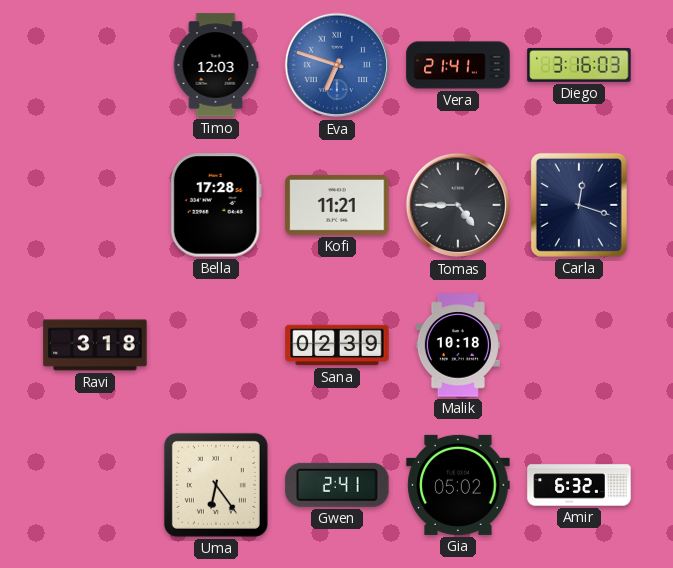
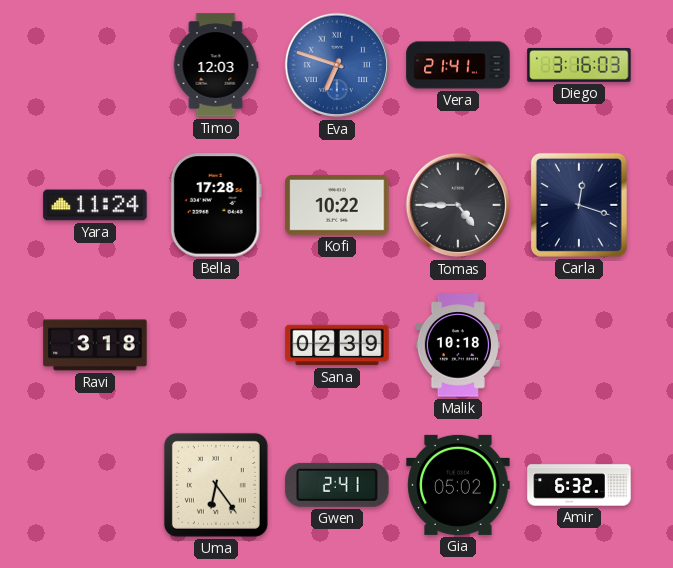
Yara: none -> 11:24
Kofi: 11:21 -> 10:22
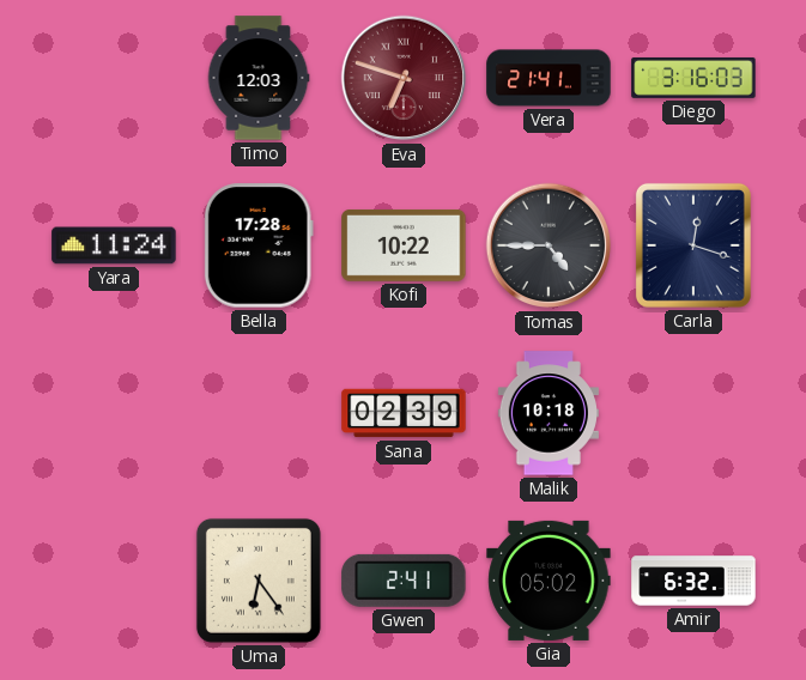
Eva dial: blue -> burgundy
Ravi: 3:18 -> none
